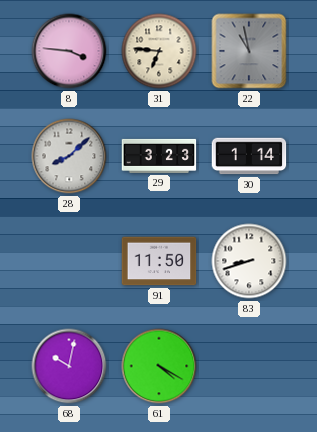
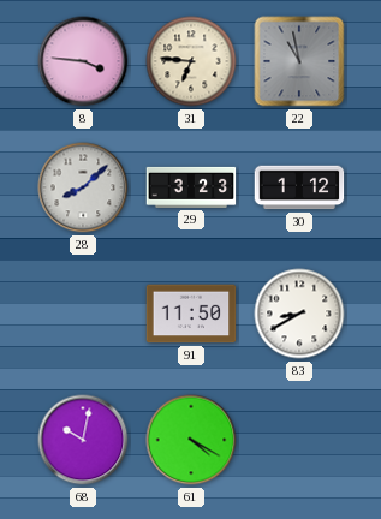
30: 1:14 -> 1:12
83: 8:42 -> 8:40
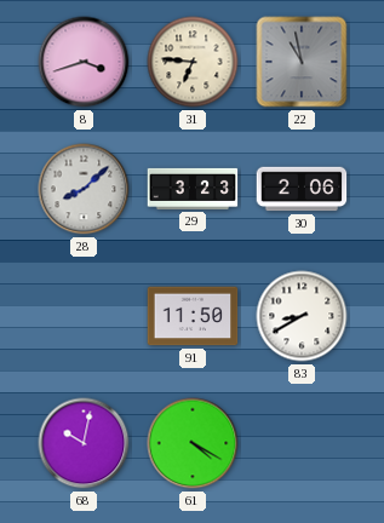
8: 3:46 -> 3:42
30: 1:12 -> 2:06
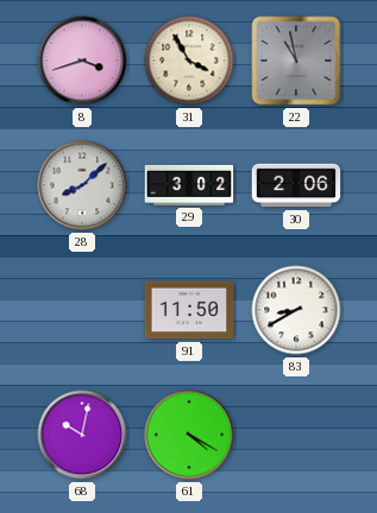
31: 6:46 -> 3:55
29: 3:23 -> 3:02
